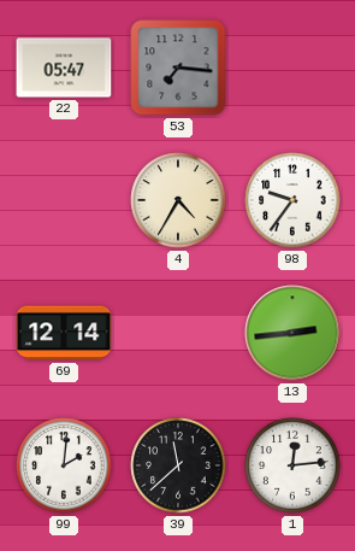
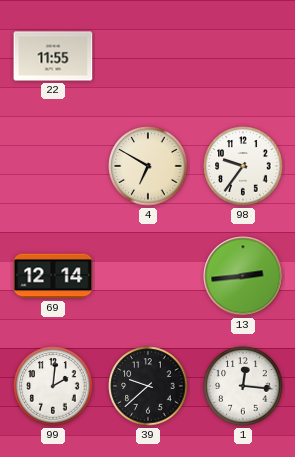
22: 05:47 -> 11:55
53: 7:16 -> none
4: 4:35 -> 6:50
39: 11:38 -> 9:38
1: 12:14 -> 12:16
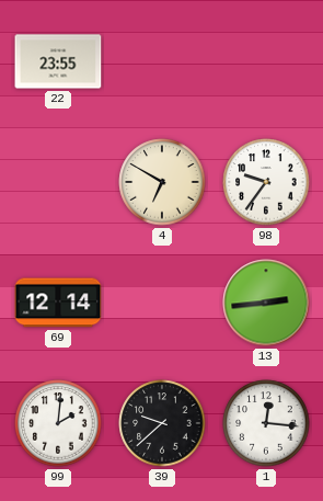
22: 11:55 -> 23:55
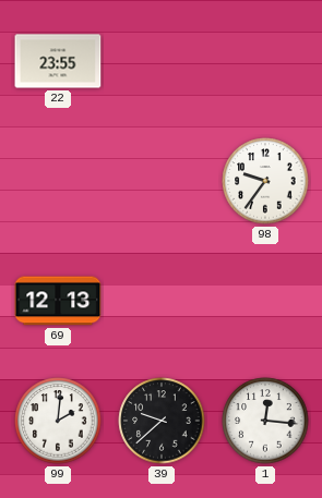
4: 6:50 -> none
69: 12:14 -> 12:13
13: 2:44 -> none
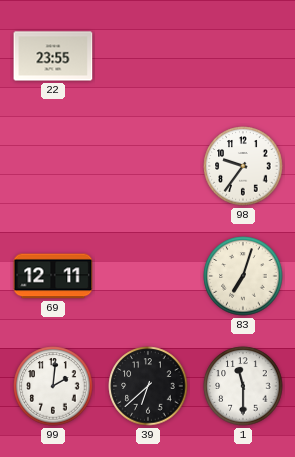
69: 12:13 -> 12:11
83: none -> 7:03
39: 9:38 -> 6:38
1: 12:16 -> 11:30
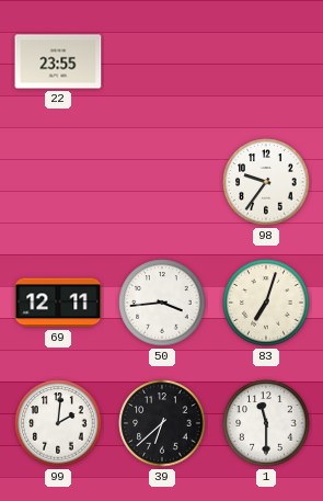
50: none -> 3:44
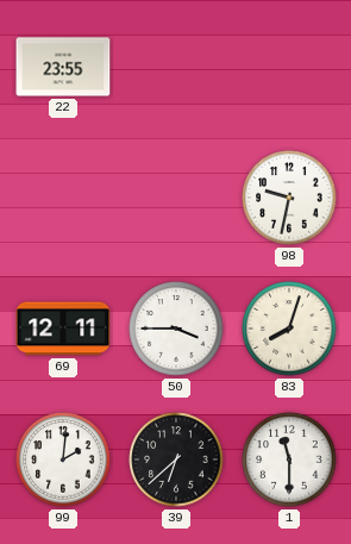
98: 9:36 -> 9:32
50: 3:44 -> 3:45
83: 7:03 -> 8:03
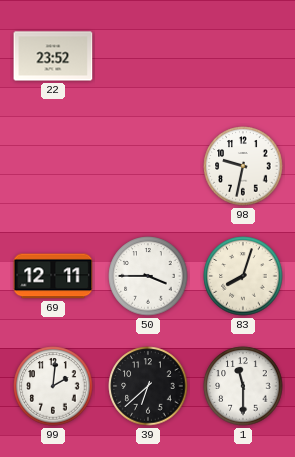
22: 23:55 -> 23:52
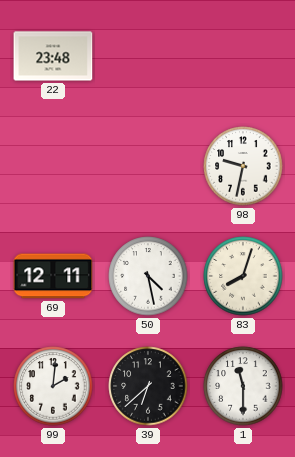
22: 23:52 -> 23:48
50: 3:45 -> 4:28
